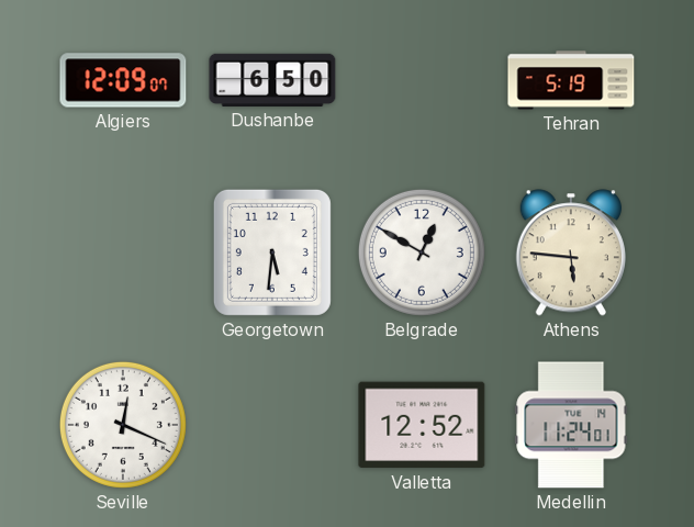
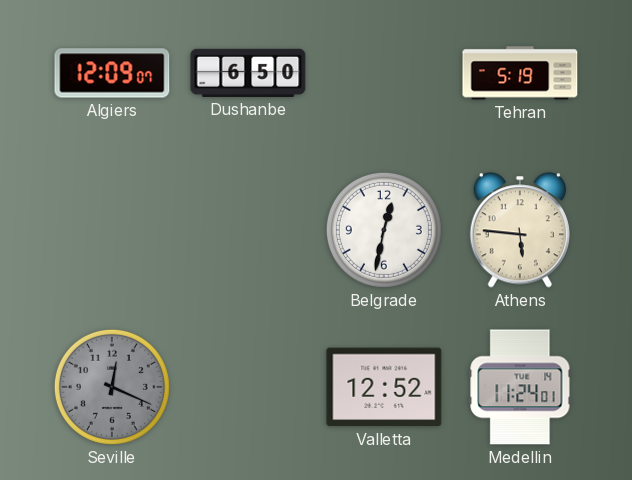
Georgetown: 5:31 -> none
Belgrade: 12:50 -> 12:32
Seville dial: white -> grey
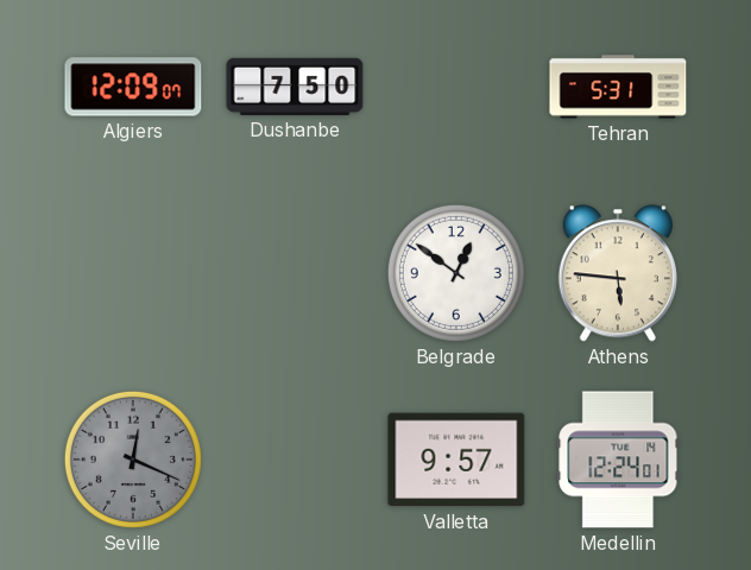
Dushanbe: 6:50 -> 7:50
Tehran: 5:19 -> 5:31
Belgrade: 12:32 -> 12:51
Valletta: 12:52 -> 9:57
Medellin: 11:24 -> 12:24
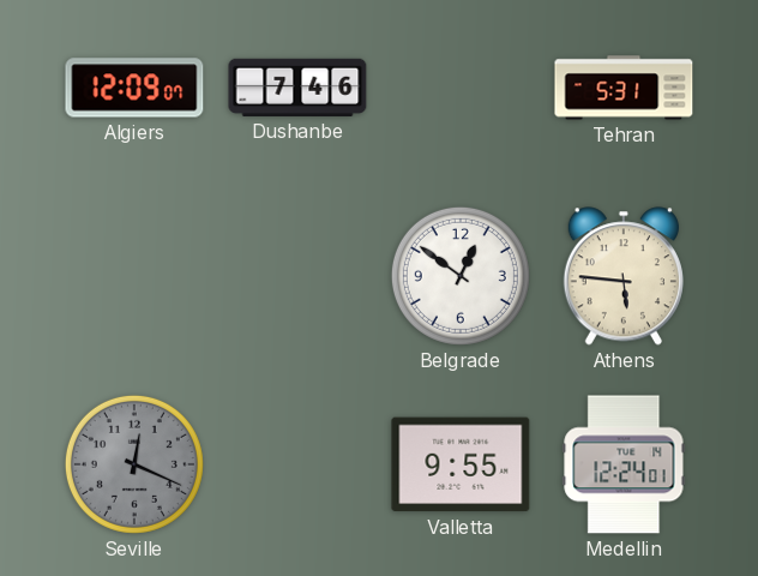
Dushanbe: 7:50 -> 7:46
Valletta: 9:57 -> 9:55
